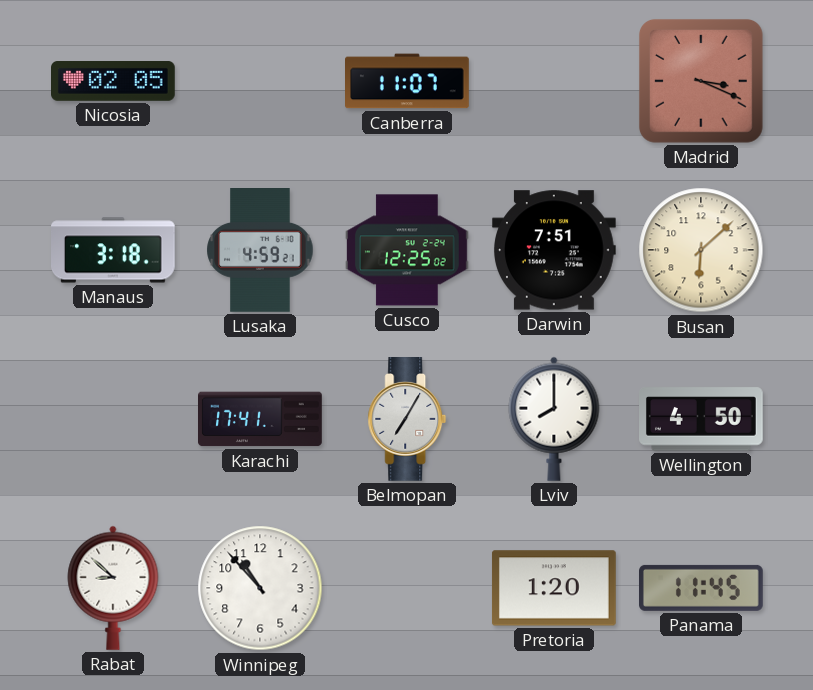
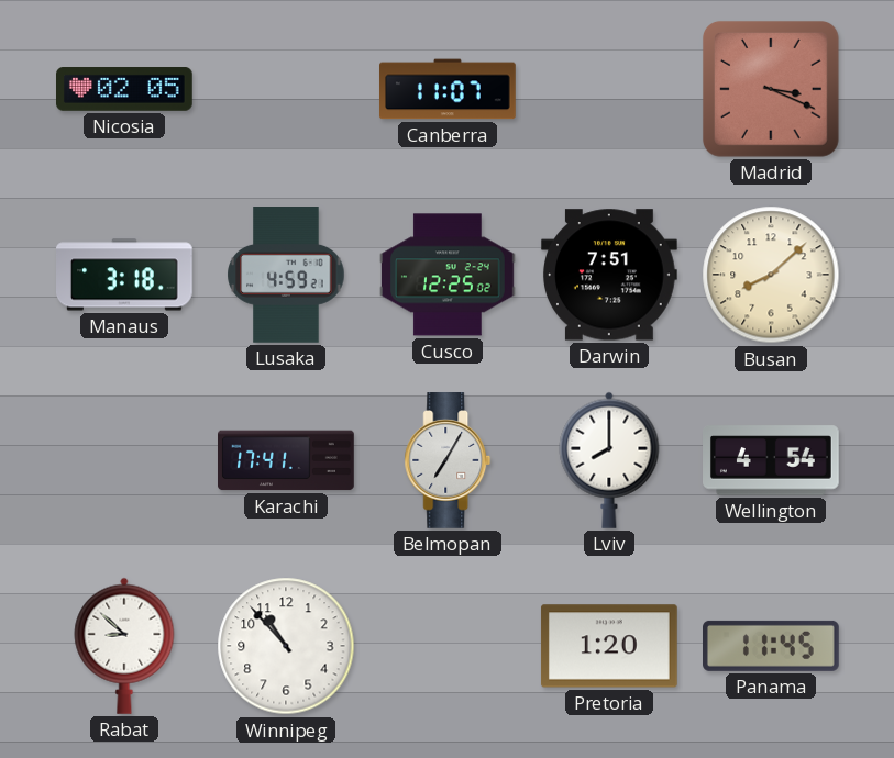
Busan: 6:08 -> 8:08
Wellington: 4:50 -> 4:54
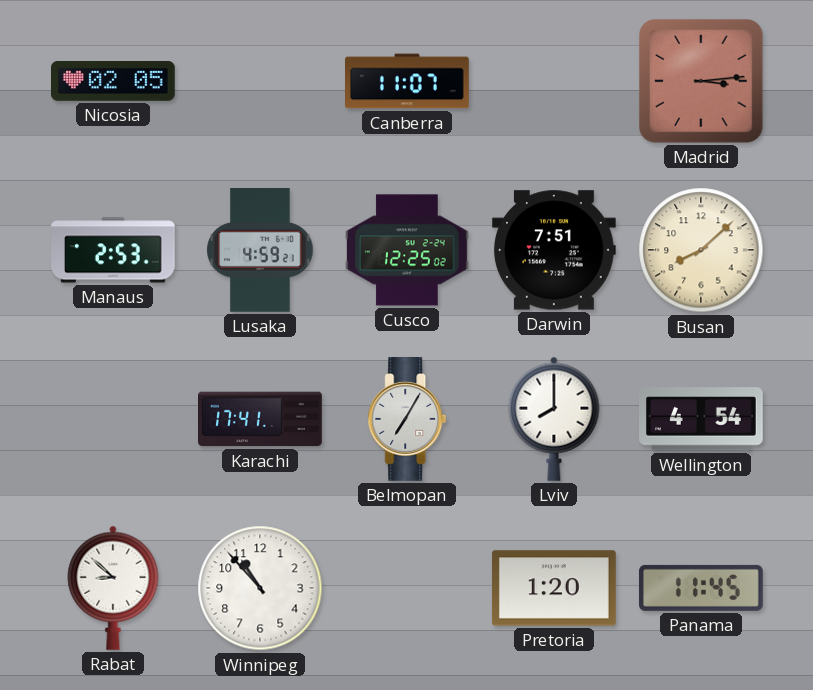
Madrid: 3:19 -> 3:14
Manaus: 3:18 -> 2:53
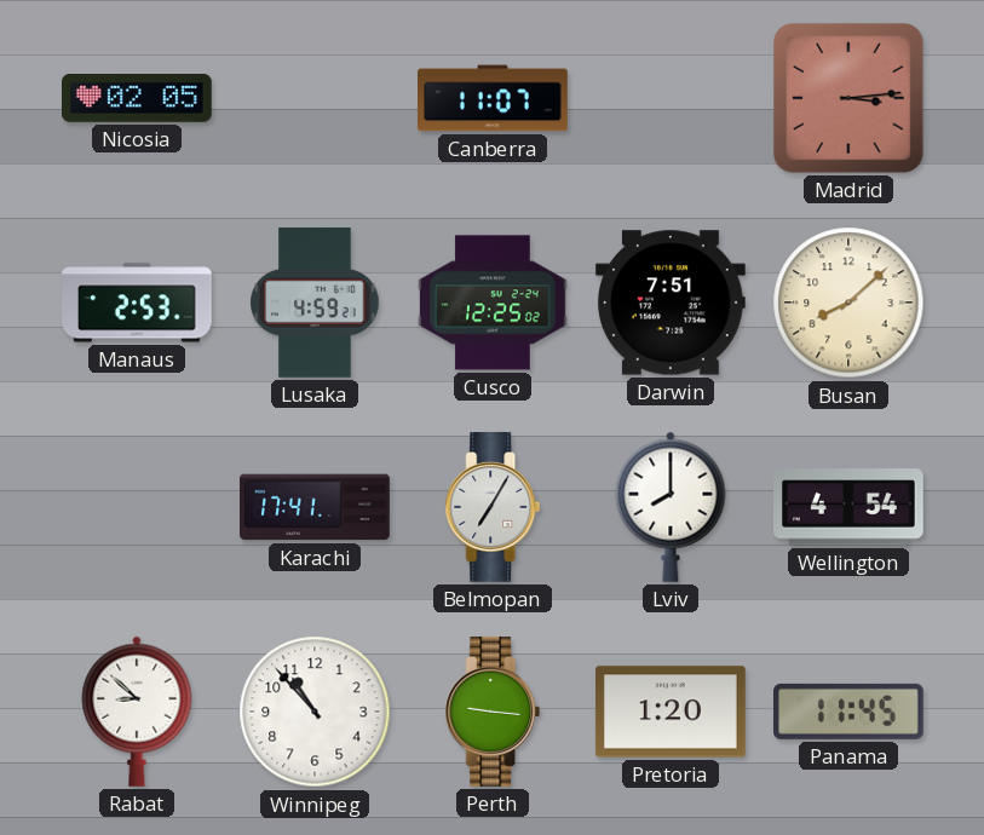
Perth: none -> 9:16
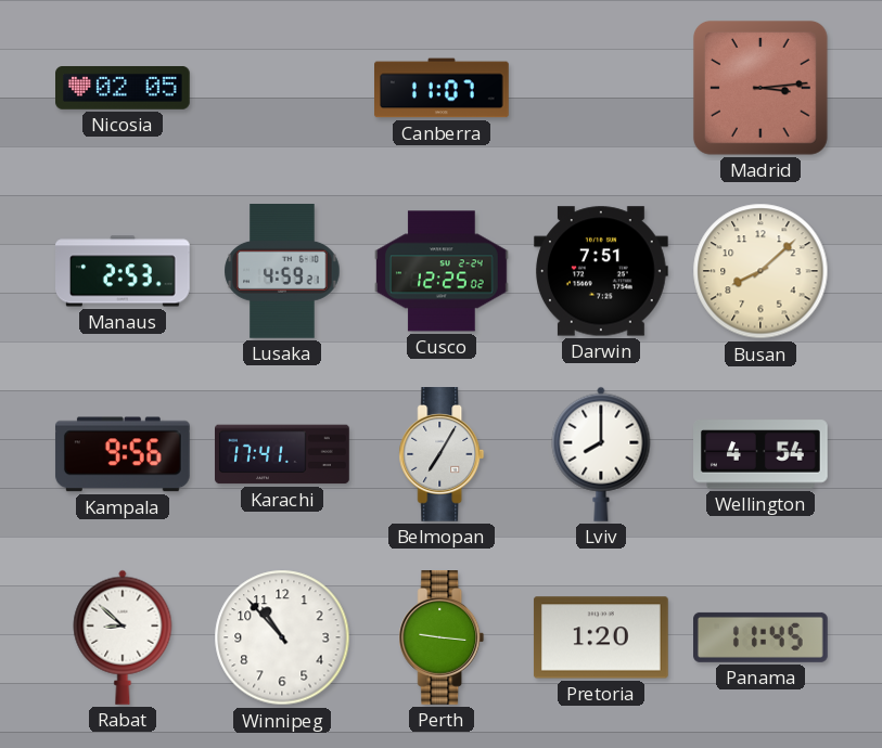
Kampala: none -> 9:56
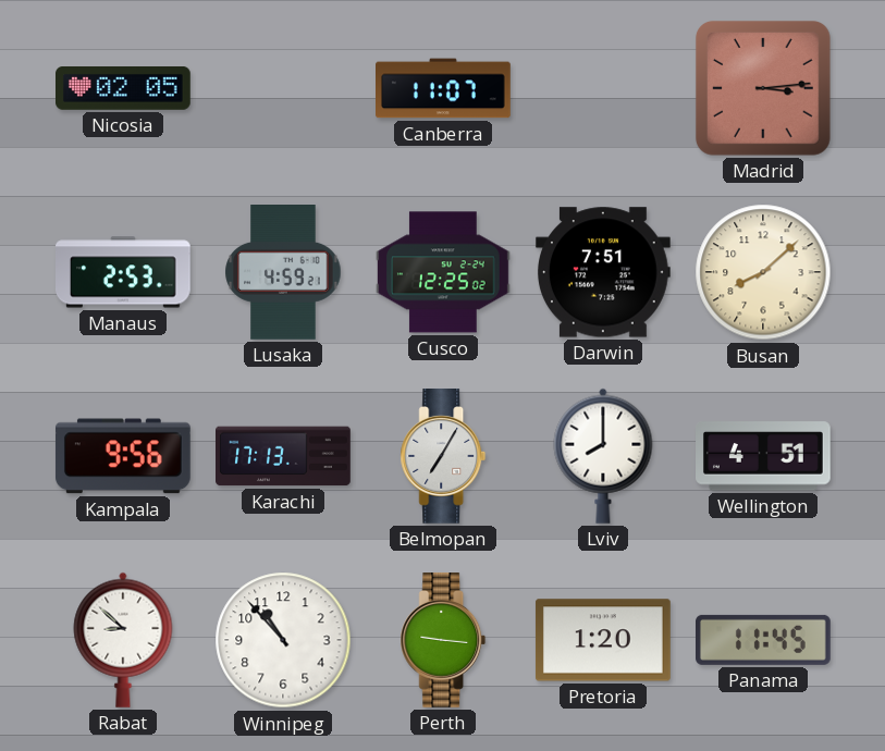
Karachi: 17:41 -> 17:13
Wellington: 4:54 -> 4:51
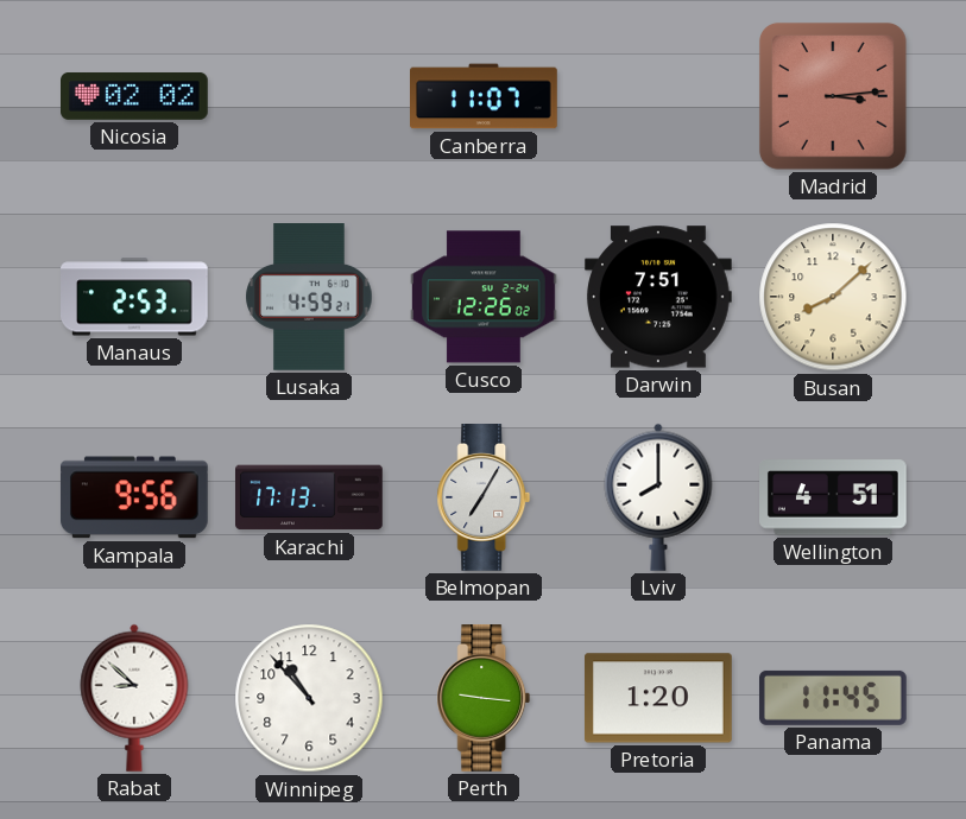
Nicosia: 02:05 -> 02:02
Cusco: 12:25 -> 12:26
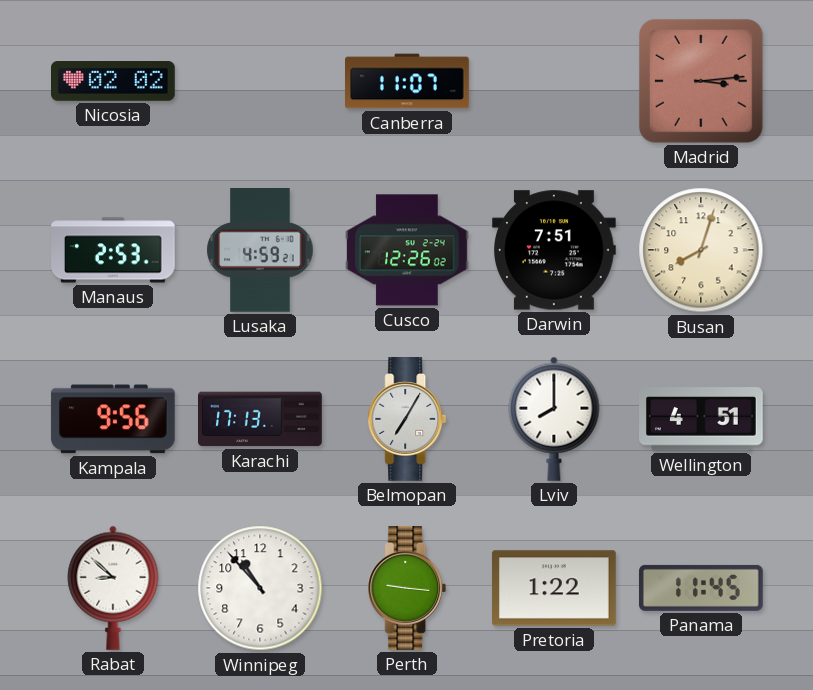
Busan: 8:08 -> 8:03
Pretoria: 1:20 -> 1:22
